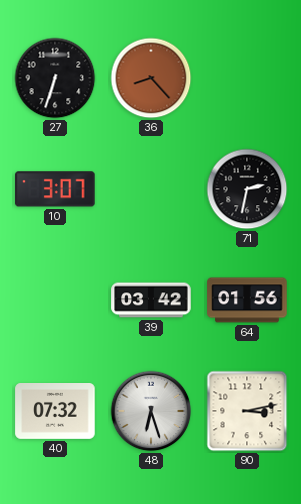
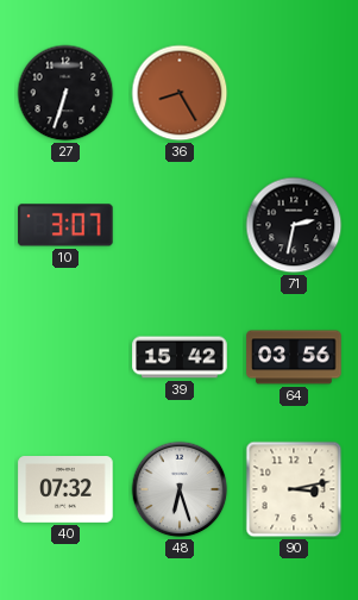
36: 8:23 -> 8:25
39: 03:42 -> 15:42
64: 01:56 -> 03:56
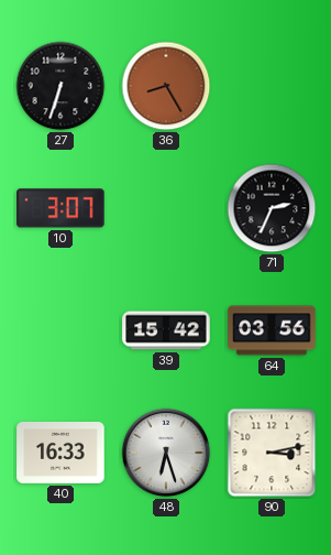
71: 2:32 -> 2:34
40: 07:32 -> 16:33
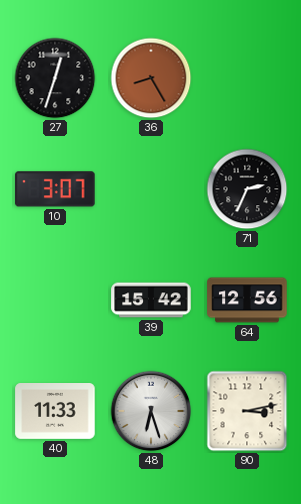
27: 6:33 -> 12:33
64: 03:56 -> 12:56
40: 16:33 -> 11:33
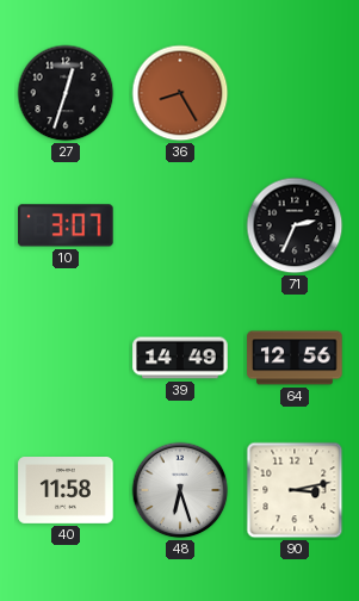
39: 15:42 -> 14:49
40: 11:33 -> 11:58
